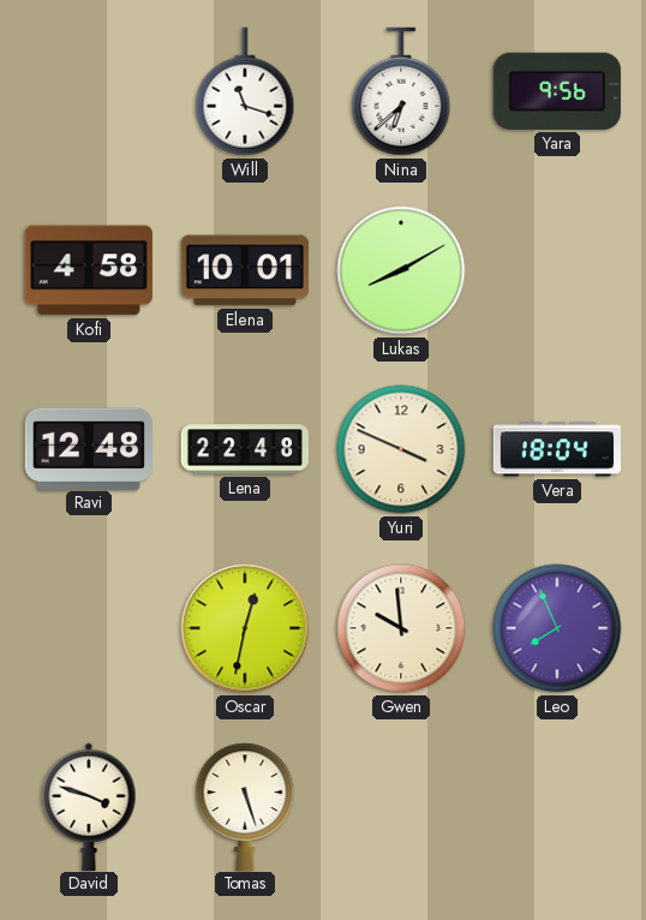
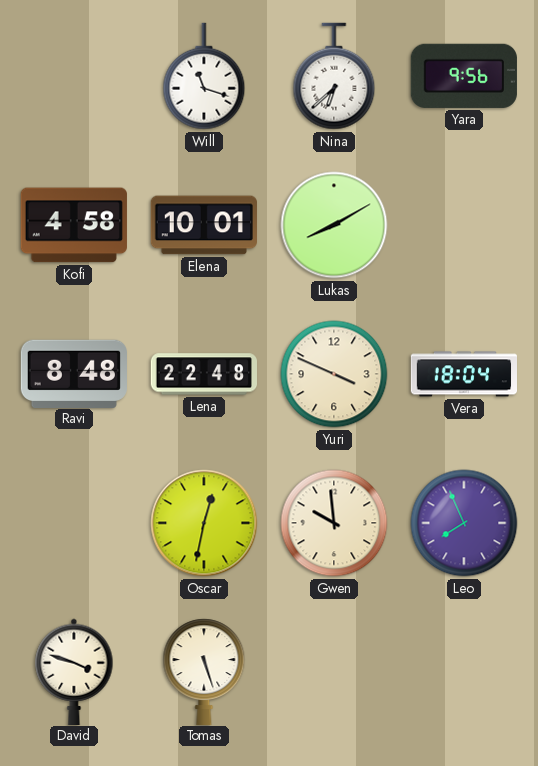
Ravi: 12:48 -> 8:48
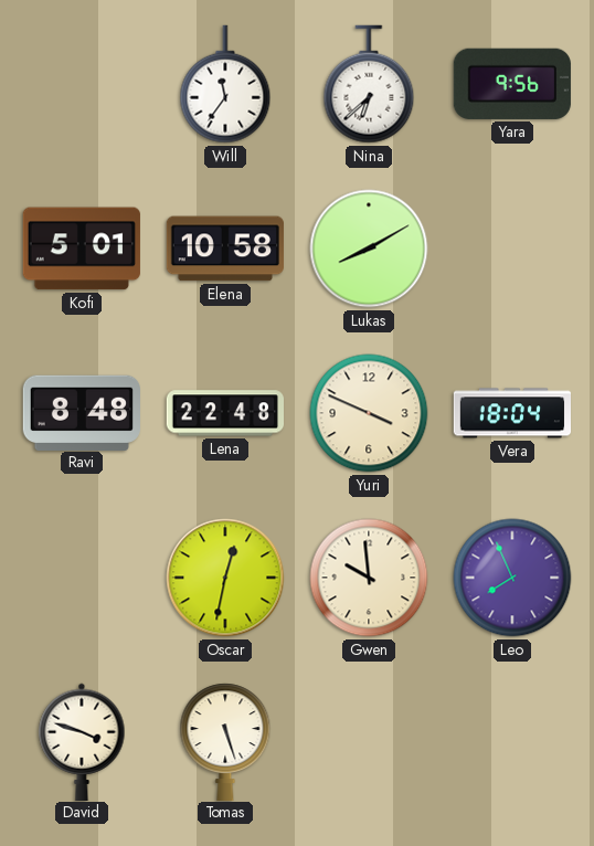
Will: 11:18 -> 11:36
Kofi: 4:58 -> 5:01
Elena: 10:01 -> 10:58
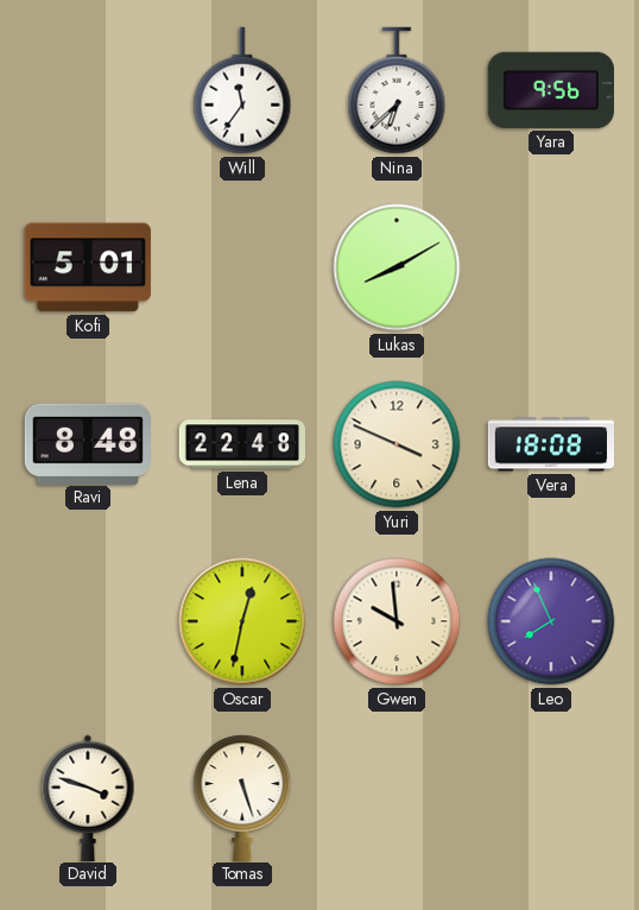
Elena: 10:58 -> none
Vera: 18:04 -> 18:08
